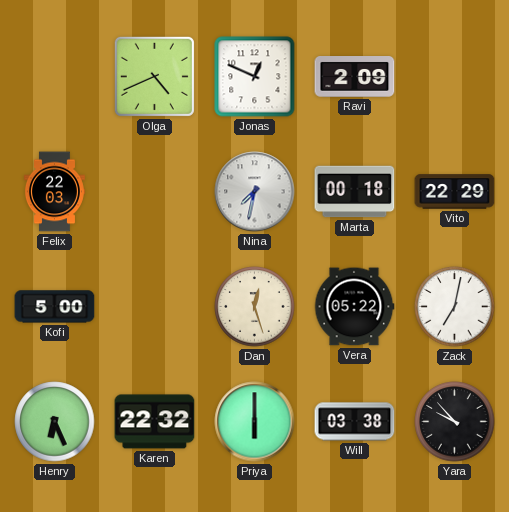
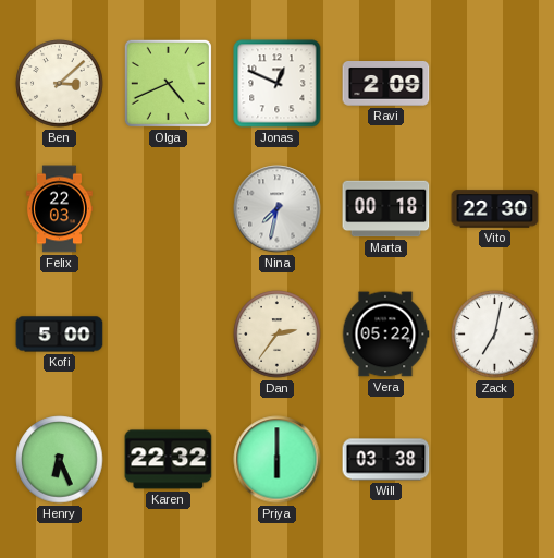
Ben: none -> 3:08
Vito: 22:29 -> 22:30
Dan: 12:27 -> 2:36
Yara: 9:53 -> none
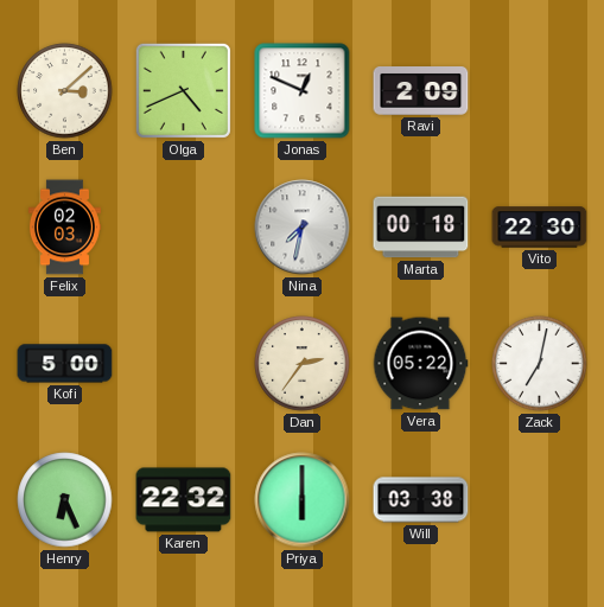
Felix: 22:03 -> 02:03
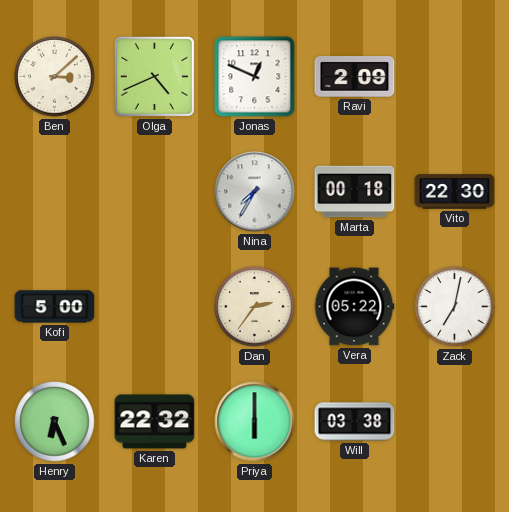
Felix: 02:03 -> none
Nina: 7:32 -> 7:35
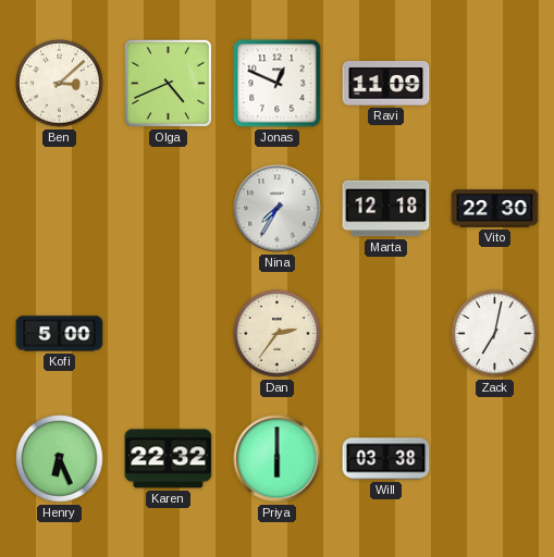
Ravi: 2:09 -> 11:09
Marta: 00:18 -> 12:18
Vera: 05:22 -> none
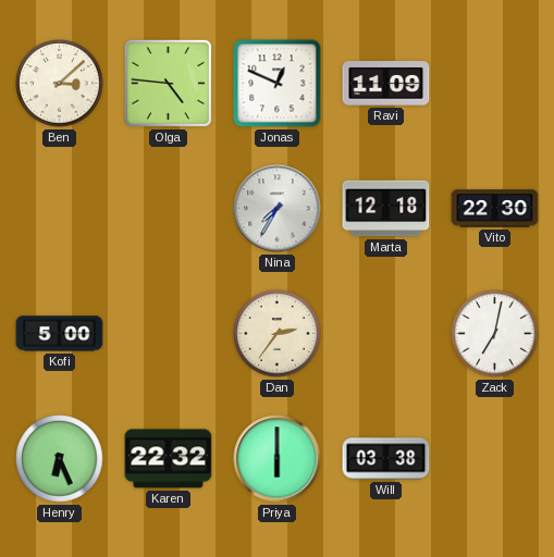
Olga: 4:41 -> 4:46
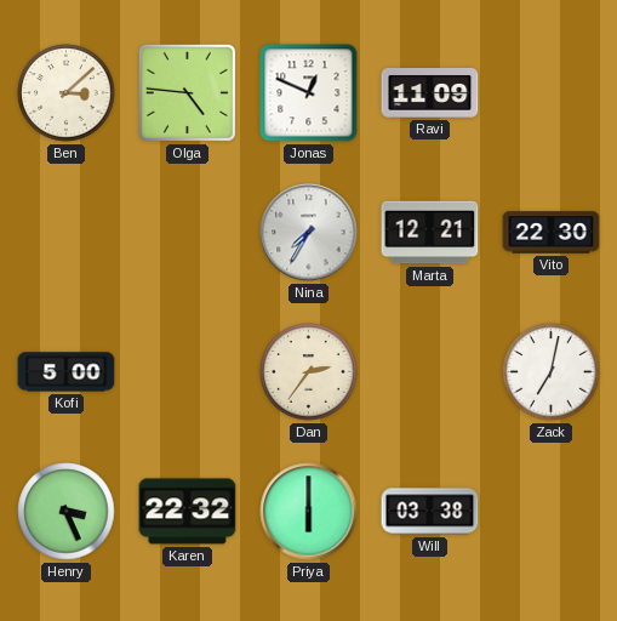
Marta: 12:18 -> 12:21
Henry: 6:26 -> 3:26
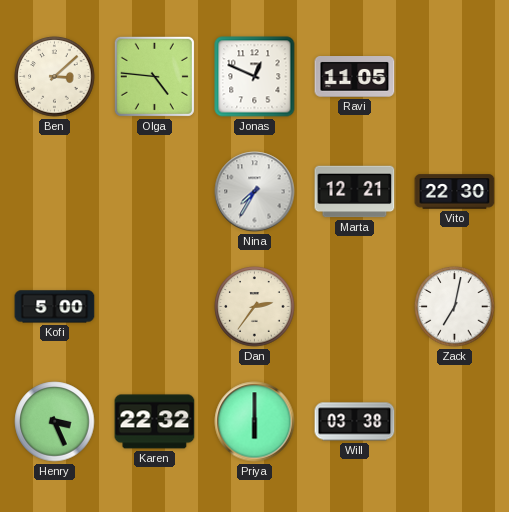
Ravi: 11:09 -> 11:05
